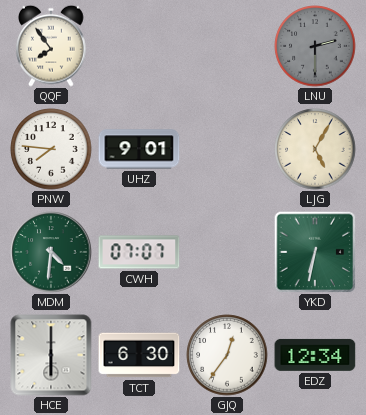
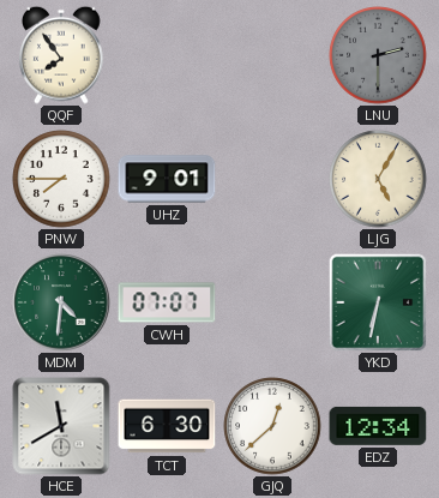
PNW: 7:46 -> 7:45
HCE: 6:00 -> 11:40
GJQ: 12:36 -> 12:38
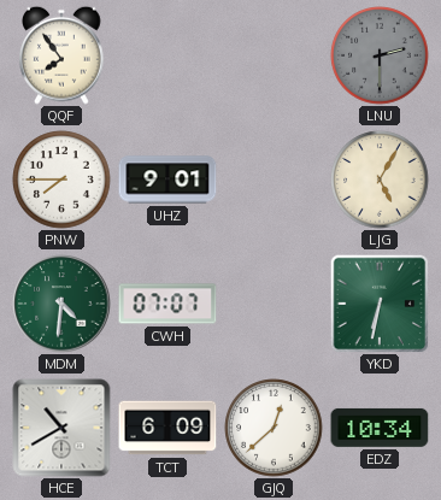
HCE: 11:40 -> 10:40
TCT: 6:30 -> 6:09
EDZ: 12:34 -> 10:34
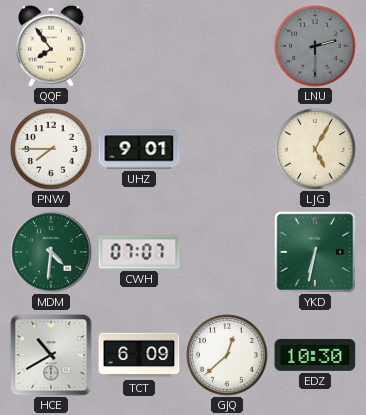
EDZ: 10:34 -> 10:30
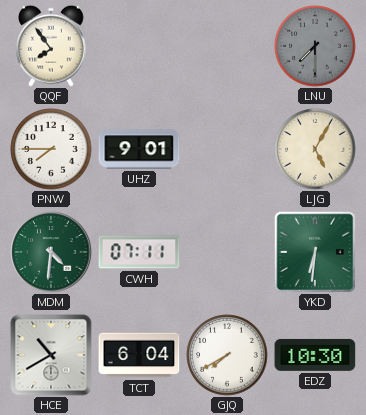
LNU: 2:30 -> 7:30
CWH: 07:07 -> 07:11
YKD: 6:32 -> 6:31
TCT: 6:09 -> 6:04
GJQ: 12:38 -> 7:40
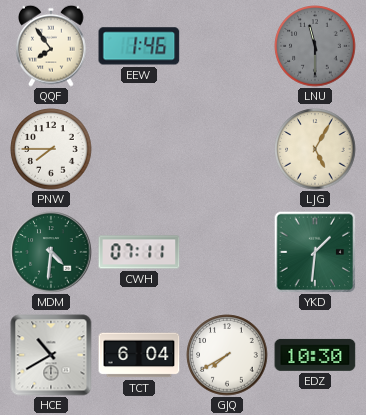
EEW: none -> 1:46
LNU: 7:30 -> 11:30
UHZ: 9:01 -> none
YKD: 6:31 -> 1:31
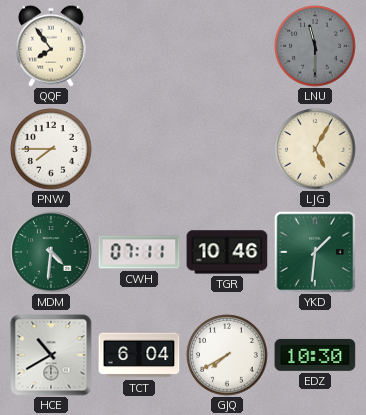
EEW: 1:46 -> none
TGR: none -> 10:46
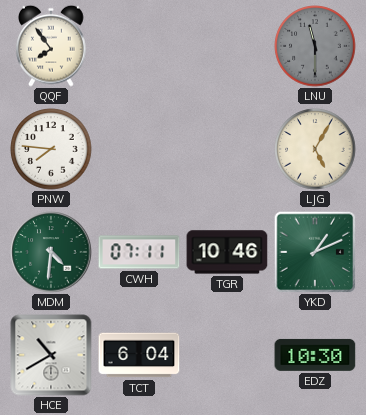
PNW: 7:45 -> 7:46
YKD: 1:31 -> 1:11
GJQ: 7:40 -> none
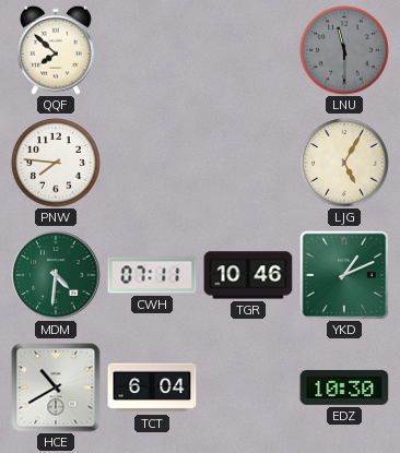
QQF: 7:54 -> 7:52
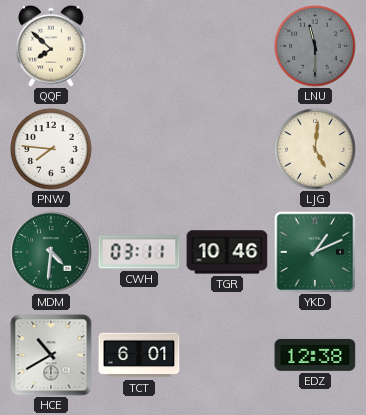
LJG: 5:05 -> 5:01
CWH: 07:11 -> 03:11
TCT: 6:04 -> 6:01
EDZ: 10:30 -> 12:38
